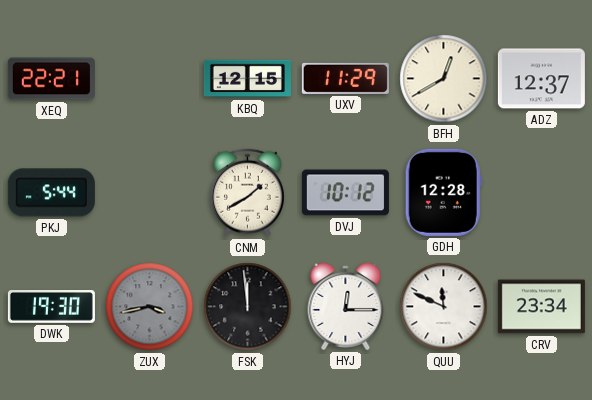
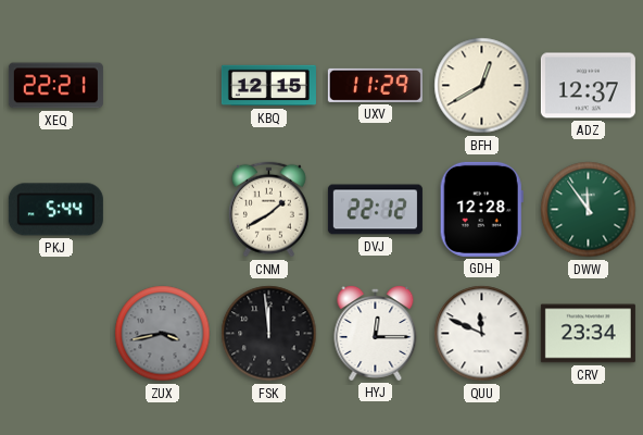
DVJ: 10:12 -> 22:12
DWW: none -> 11:54
DWK: 19:30 -> none
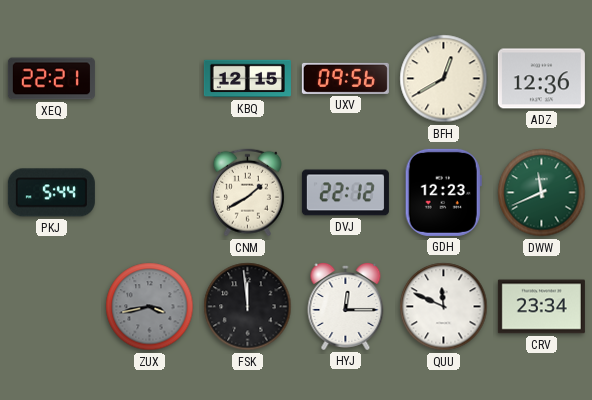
UXV: 11:29 -> 09:56
ADZ: 12:37 -> 12:36
GDH: 12:28 -> 12:23
DWW: 11:54 -> 11:41
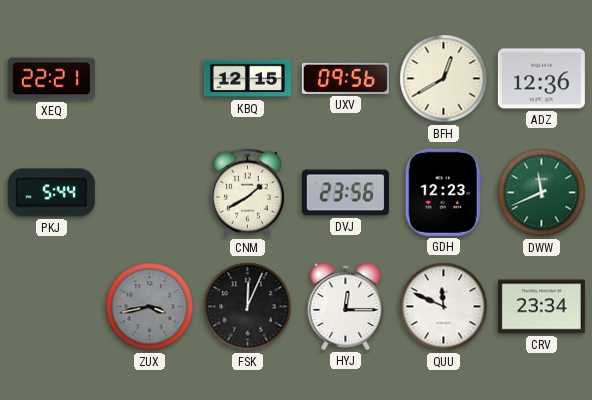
DVJ: 22:12 -> 23:56
FSK: 11:59 -> 12:04
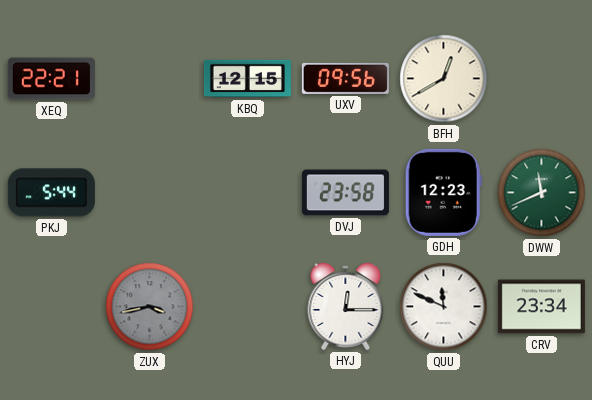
ADZ: 12:36 -> none
CNM: 1:40 -> none
DVJ: 23:56 -> 23:58
FSK: 12:04 -> none
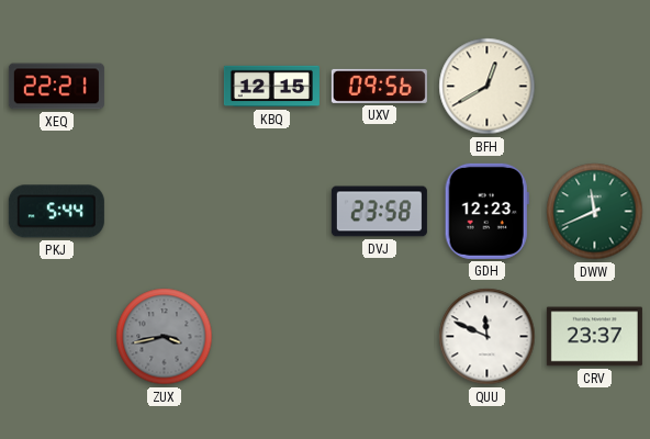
HYJ: 12:15 -> none
CRV: 23:34 -> 23:37
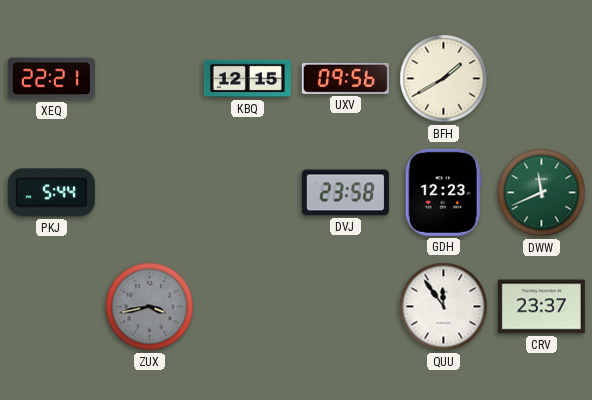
BFH: 12:40 -> 1:40
QUU: 11:49 -> 11:54
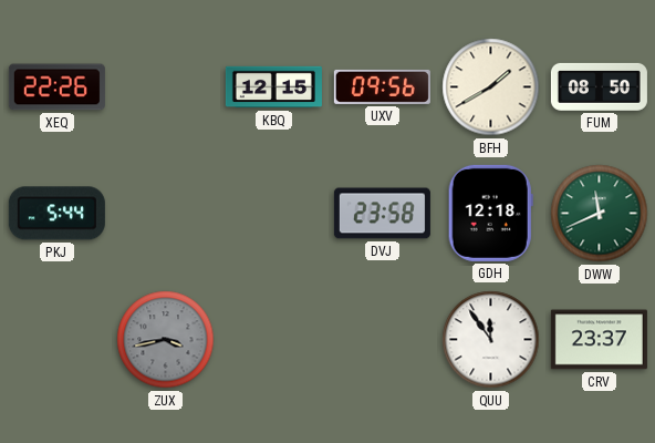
XEQ: 22:21 -> 22:26
FUM: none -> 08:50
GDH: 12:23 -> 12:18
